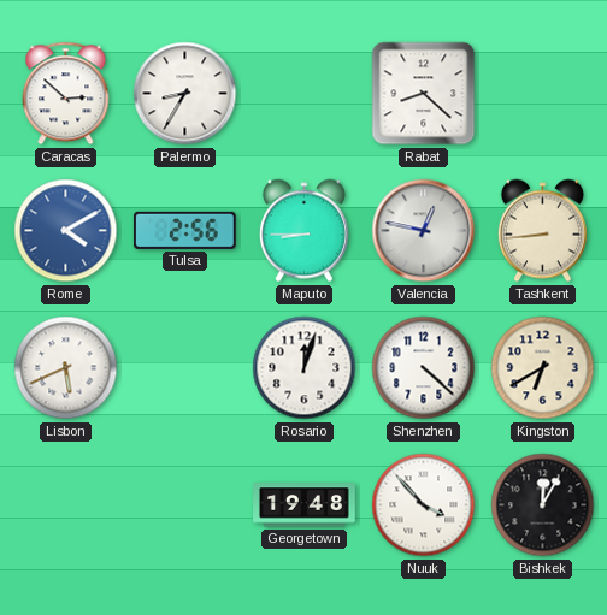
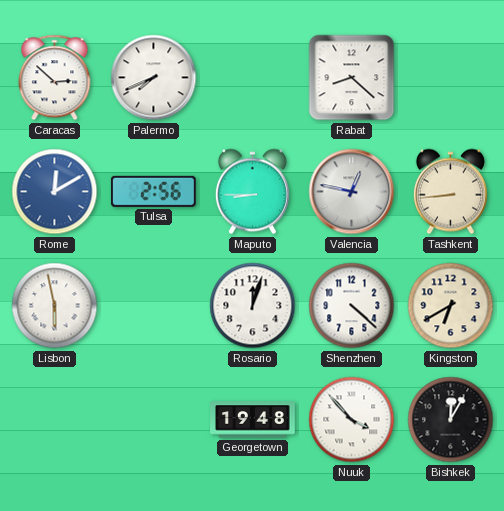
Palermo: 8:35 -> 7:41
Rome: 4:10 -> 12:10
Lisbon: 5:41 -> 5:58
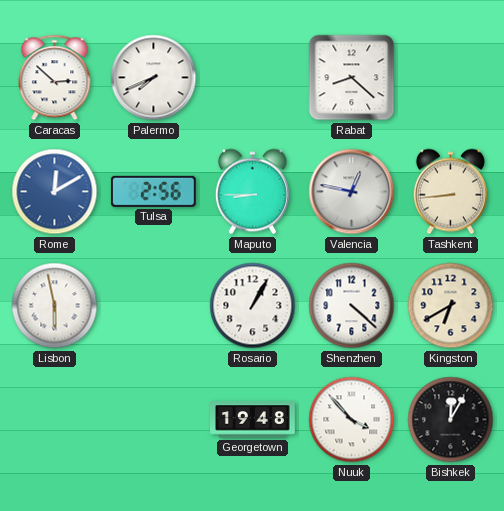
Rosario: 12:03 -> 1:05
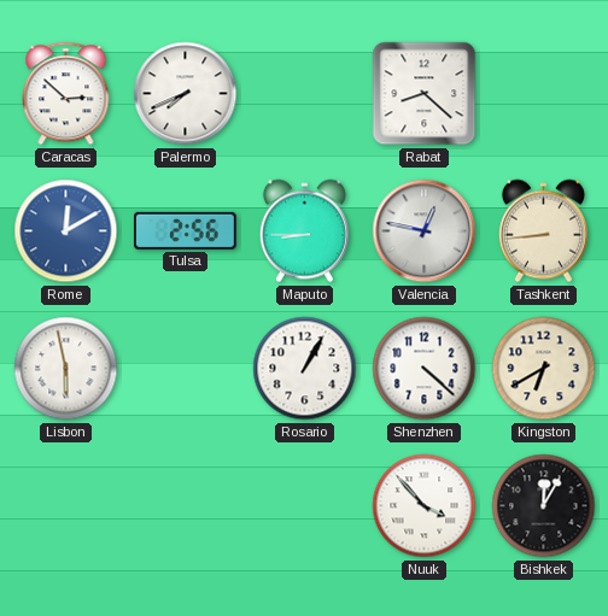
Georgetown: 19:48 -> none
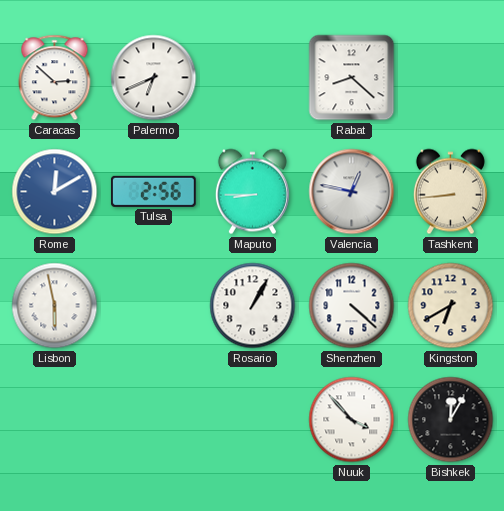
Palermo: 7:41 -> 6:41
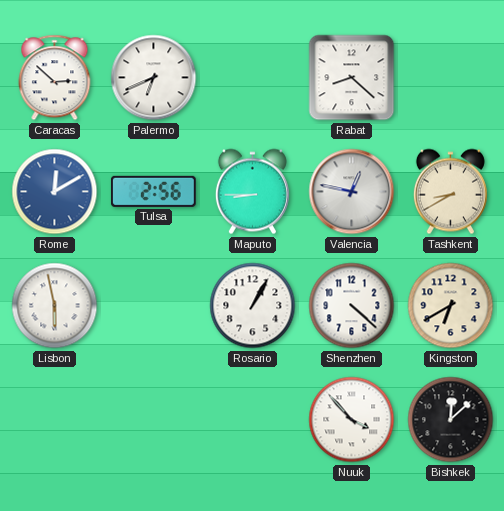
Tashkent: 8:44 -> 8:40
Bishkek: 12:05 -> 12:08
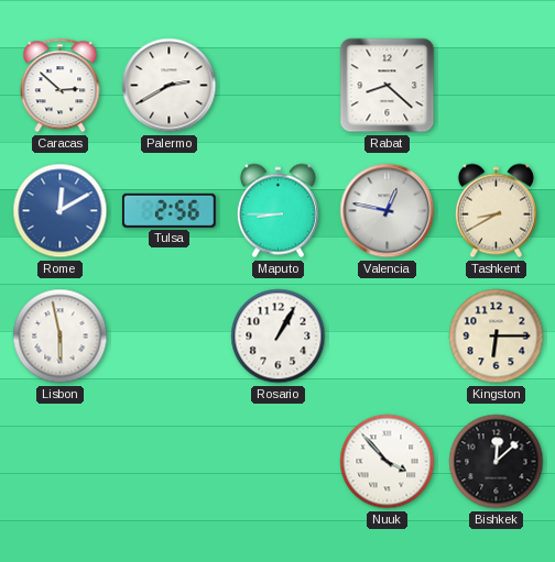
Palermo: 6:41 -> 2:40
Shenzhen: 4:22 -> none
Kingston: 6:40 -> 6:15
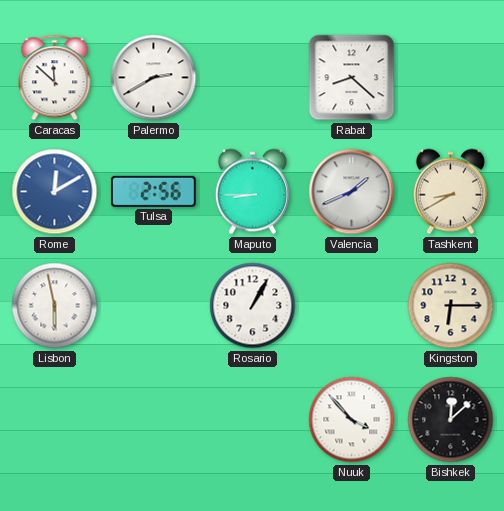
Caracas: 2:52 -> 11:52
Valencia: 12:47 -> 1:41
